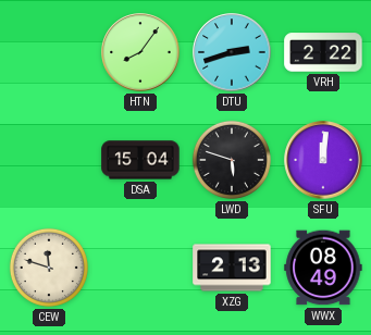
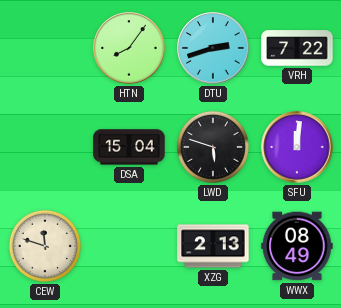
VRH: 2:22 -> 7:22
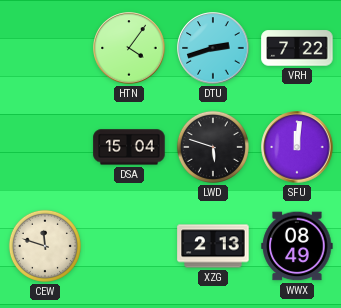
HTN: 8:06 -> 4:06
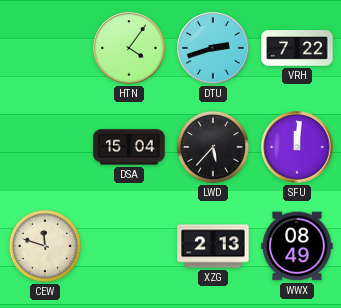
LWD: 5:48 -> 5:37
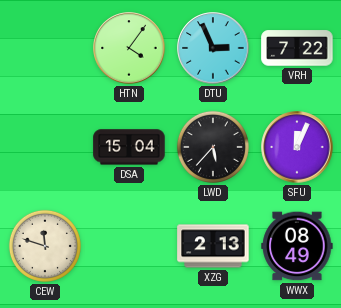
DTU: 2:42 -> 2:56
SFU: 12:01 -> 12:04
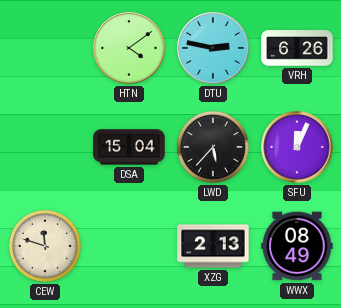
HTN: 4:06 -> 4:09
DTU: 2:56 -> 2:47
VRH: 7:22 -> 6:26
